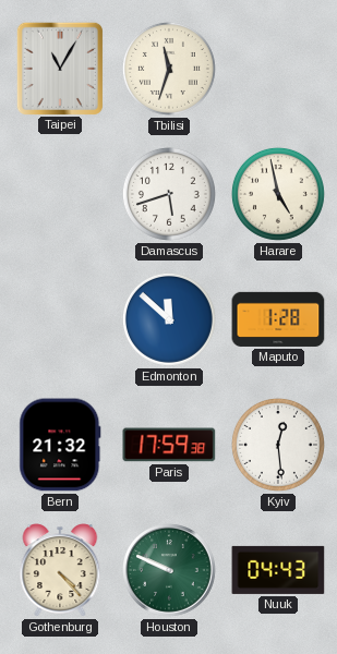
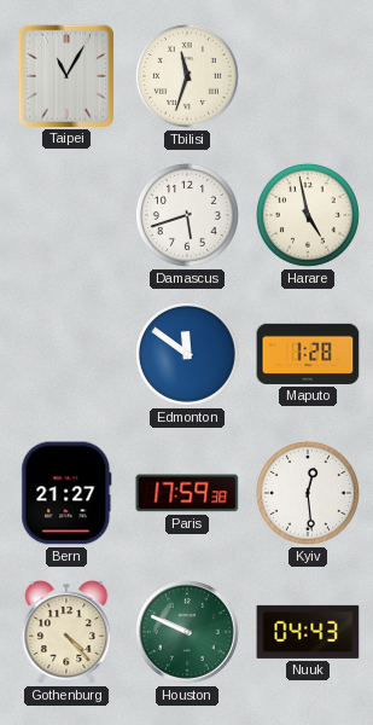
Edmonton: 11:52 -> 11:51
Bern: 21:32 -> 21:27
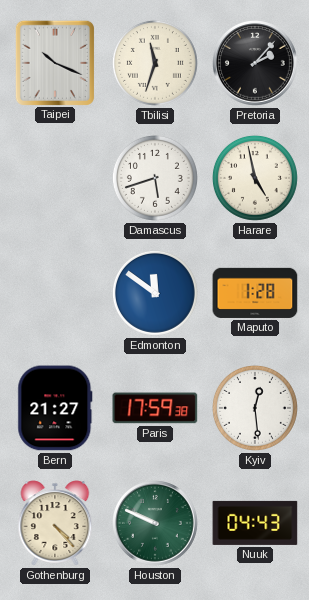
Taipei: 11:05 -> 10:19
Pretoria: none -> 2:07
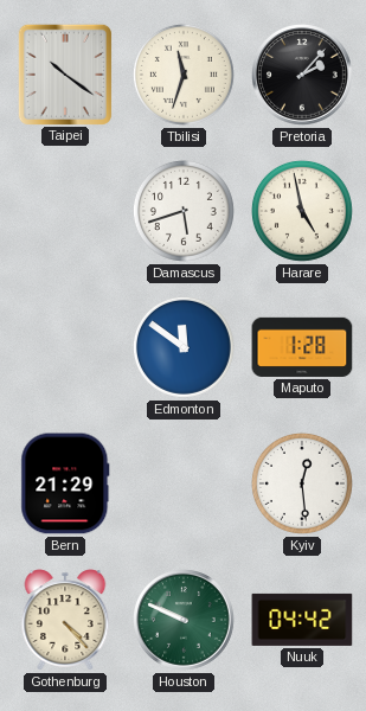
Taipei: 10:19 -> 10:21
Bern: 21:27 -> 21:29
Paris: 17:59 -> none
Nuuk: 04:43 -> 04:42
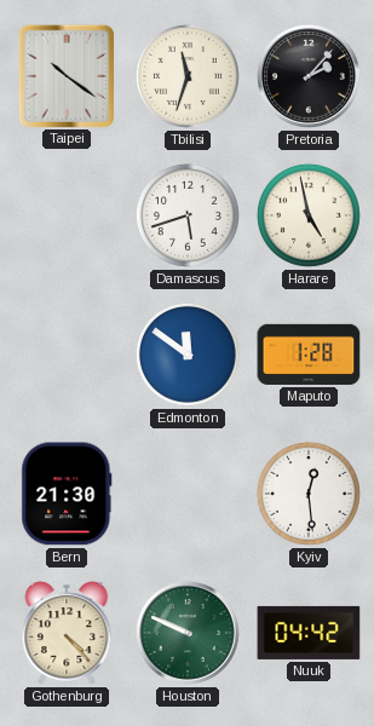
Bern: 21:29 -> 21:30
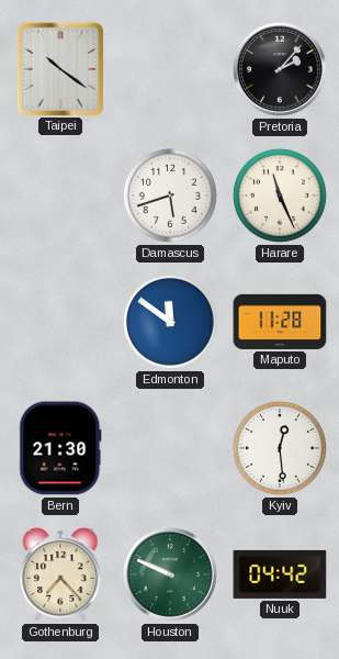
Tbilisi: 11:33 -> none
Harare: 4:58 -> 11:26
Maputo: 1:28 -> 11:28
Gothenburg: 4:23 -> 7:23
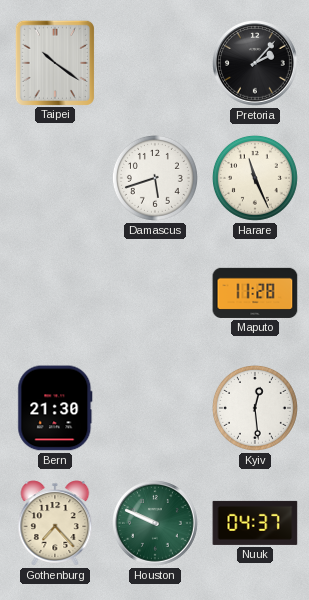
Edmonton: 11:51 -> none
Nuuk: 04:42 -> 04:37
